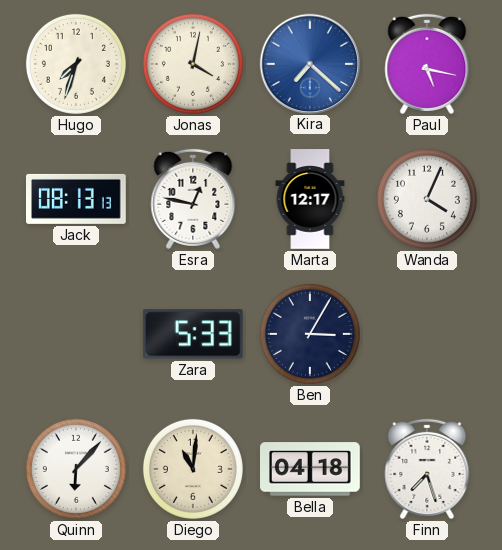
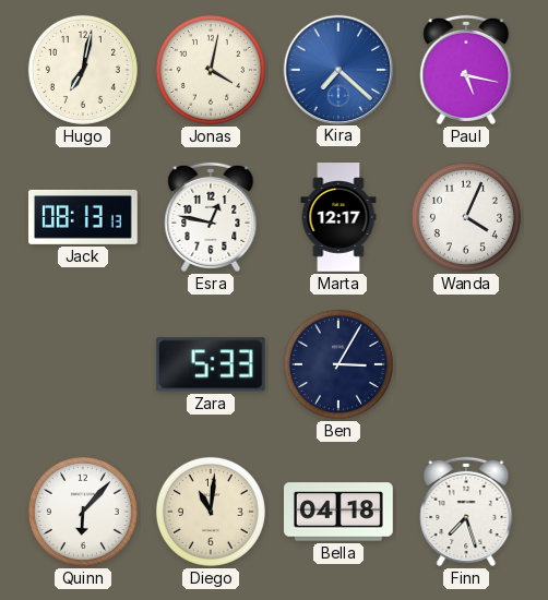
Hugo: 7:33 -> 7:02
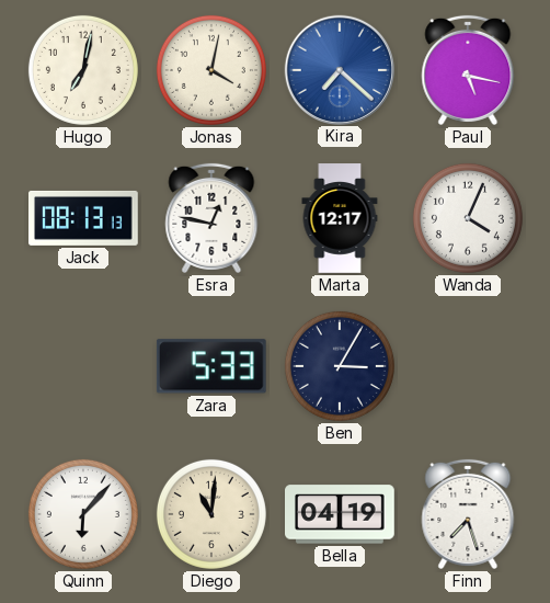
Bella: 04:18 -> 04:19
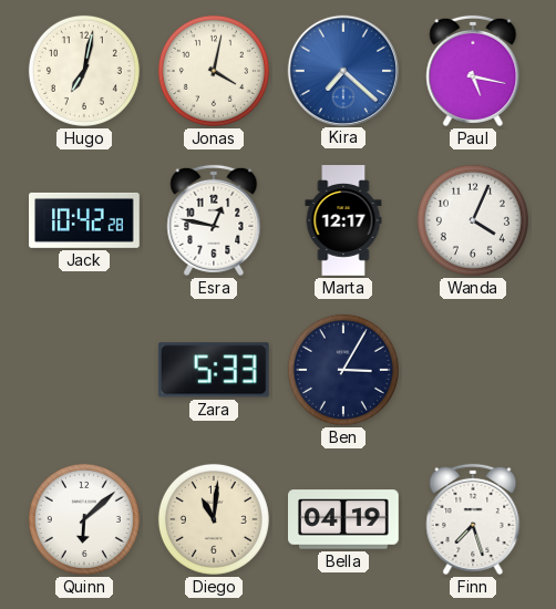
Jack: 08:13 -> 10:42
Quinn: 6:07 -> 6:08
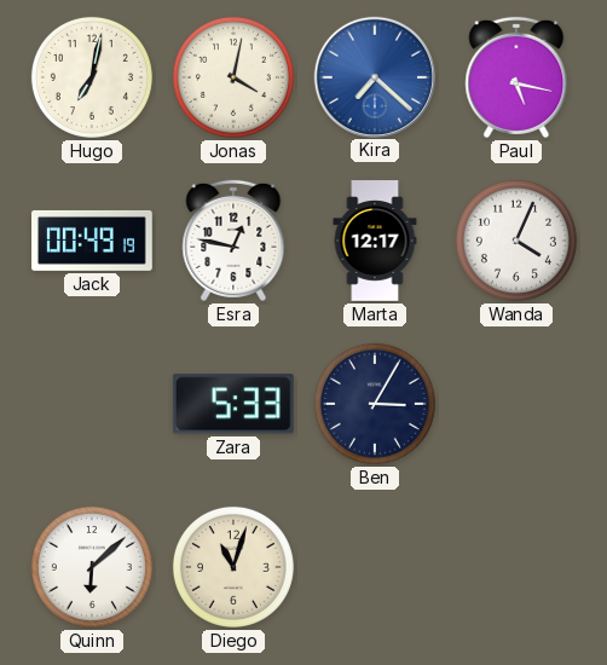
Jack: 10:42 -> 00:49
Diego: 11:01 -> 11:03
Bella: 04:19 -> none
Finn: 7:27 -> none
